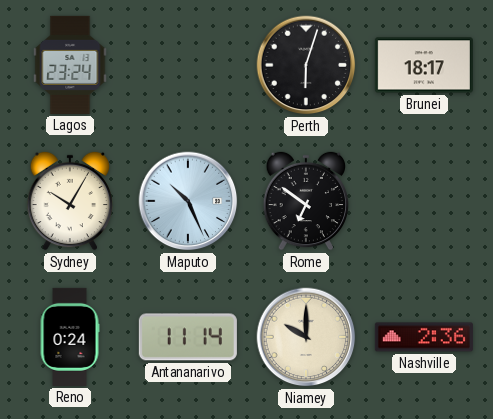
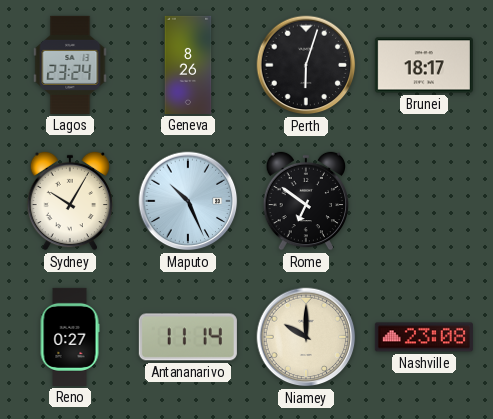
Geneva: none -> 8:26
Reno: 0:24 -> 0:27
Nashville: 2:36 -> 23:08
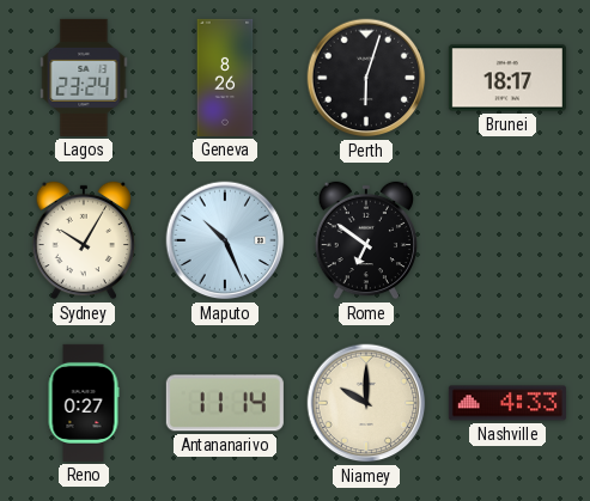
Nashville: 23:08 -> 4:33
